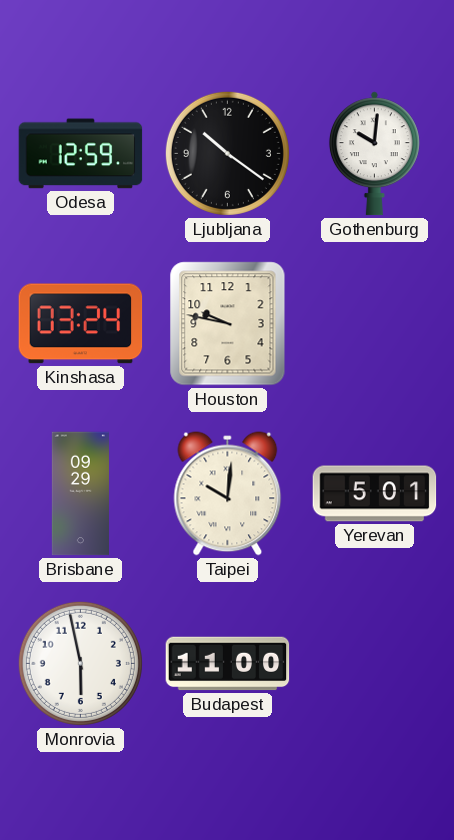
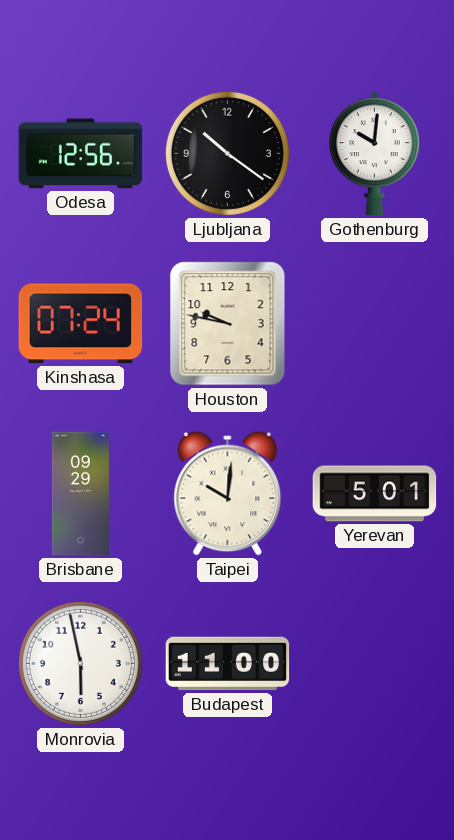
Odesa: 12:59 -> 12:56
Kinshasa: 03:24 -> 07:24
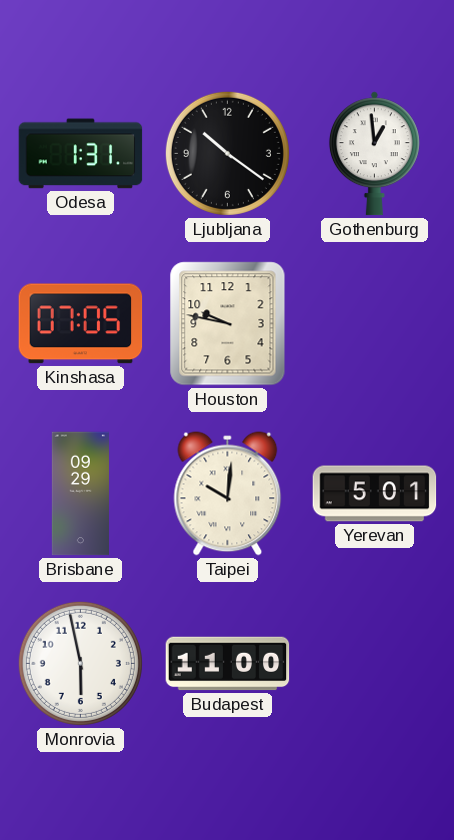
Odesa: 12:56 -> 1:31
Gothenburg: 10:01 -> 12:59
Kinshasa: 07:24 -> 07:05
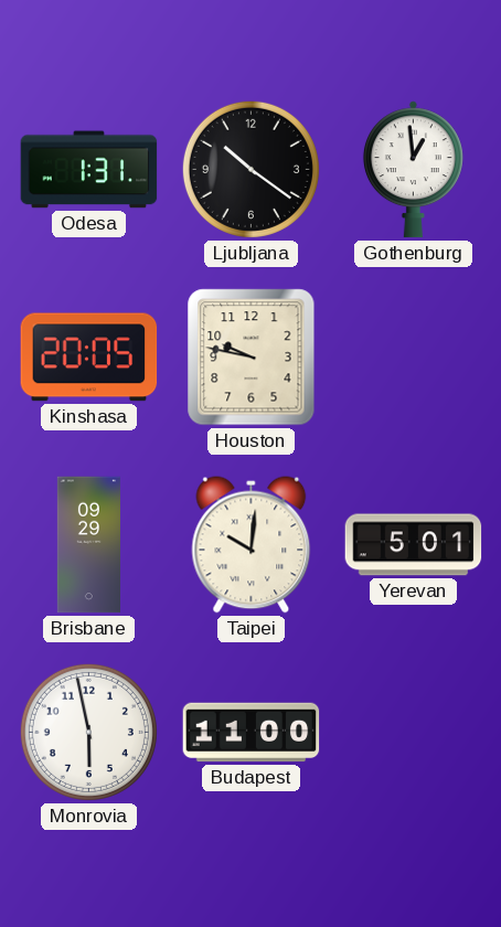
Kinshasa: 07:05 -> 20:05
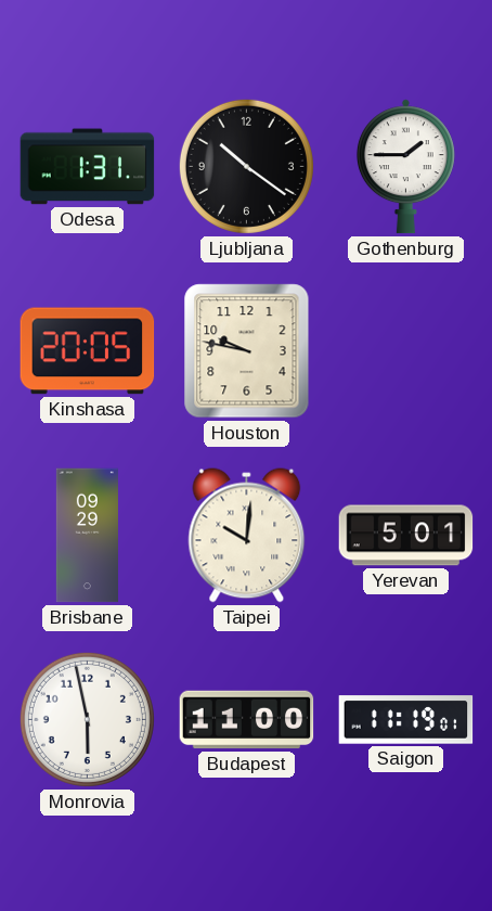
Gothenburg: 12:59 -> 1:45
Saigon: none -> 11:19
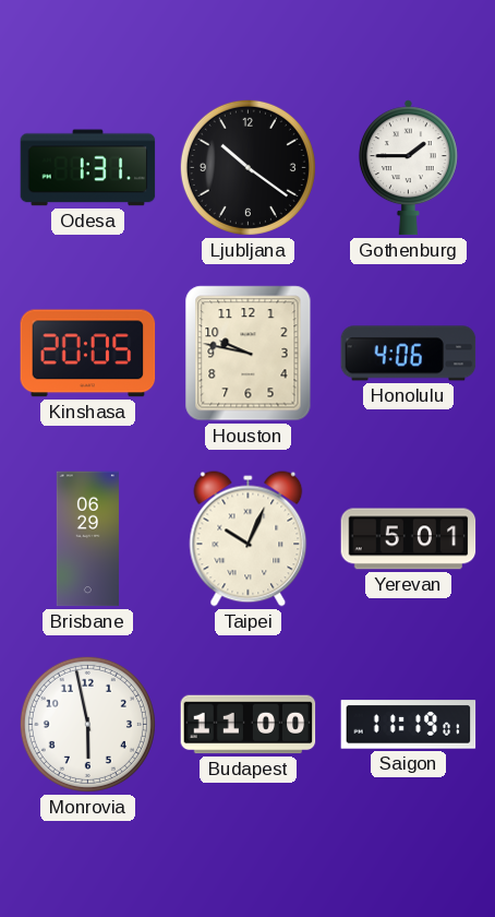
Honolulu: none -> 4:06
Brisbane: 09:29 -> 06:29
Taipei: 10:01 -> 10:04
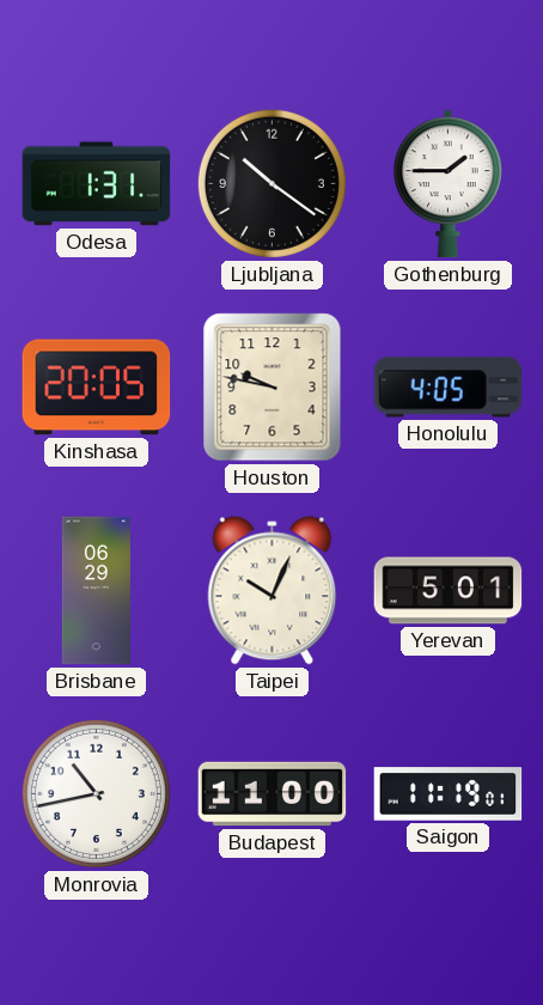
Honolulu: 4:06 -> 4:05
Monrovia: 5:58 -> 10:43
